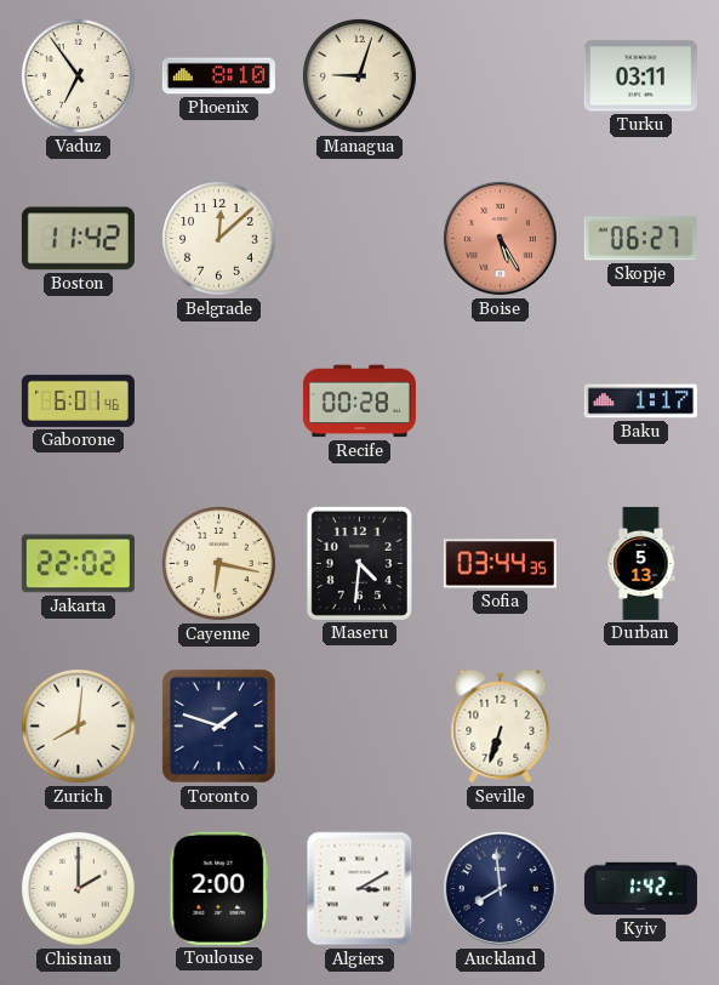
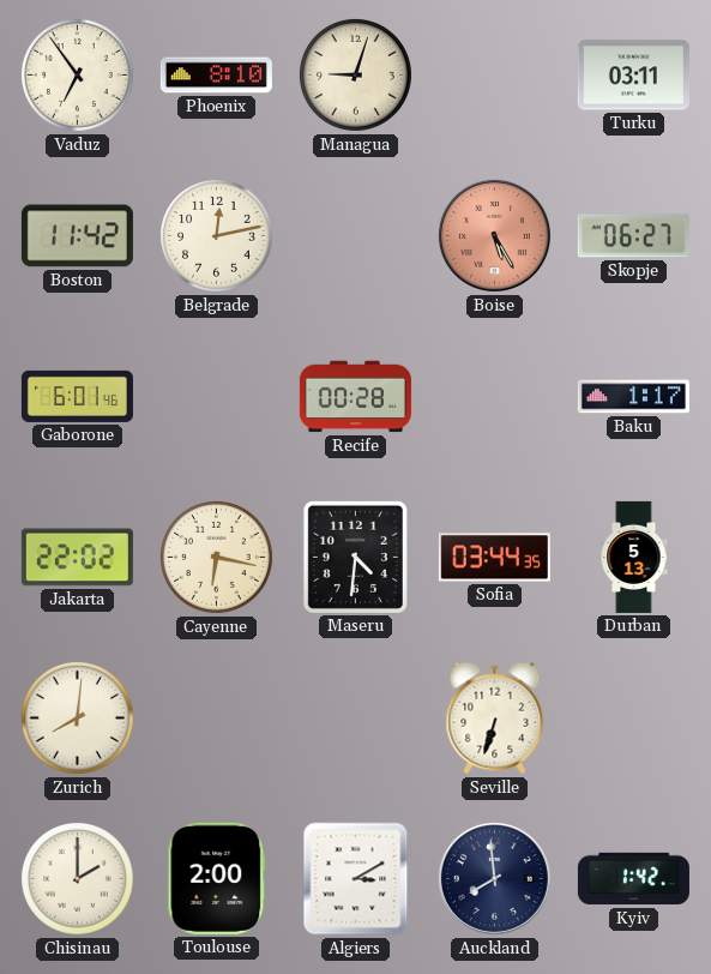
Belgrade: 12:08 -> 12:13
Toronto: 1:48 -> none
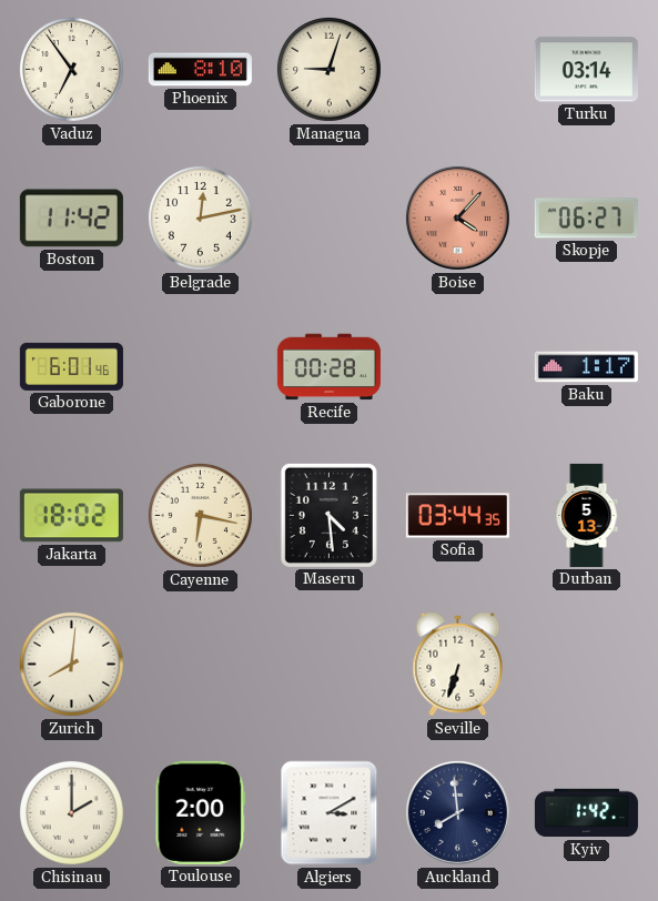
Turku: 03:11 -> 03:14
Boise: 5:25 -> 4:07
Jakarta: 22:02 -> 18:02
Maseru: 4:31 -> 4:29
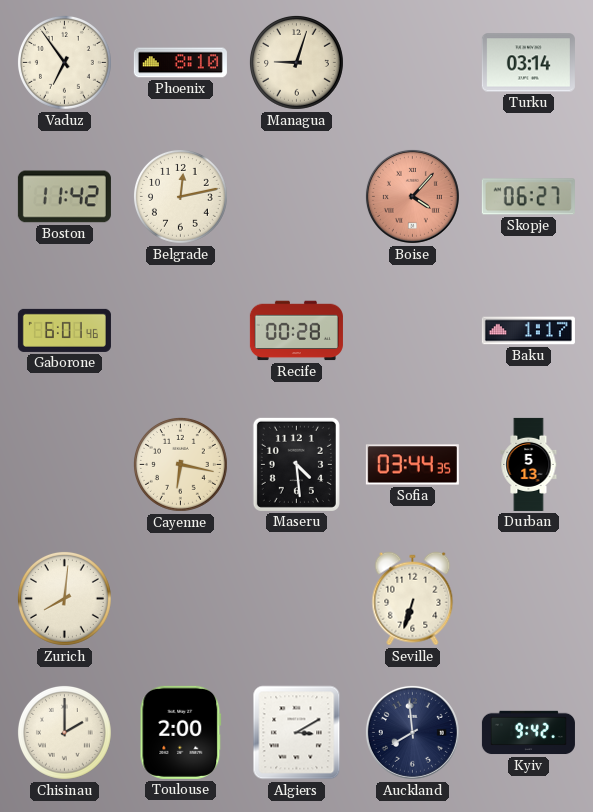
Jakarta: 18:02 -> none
Kyiv: 1:42 -> 9:42
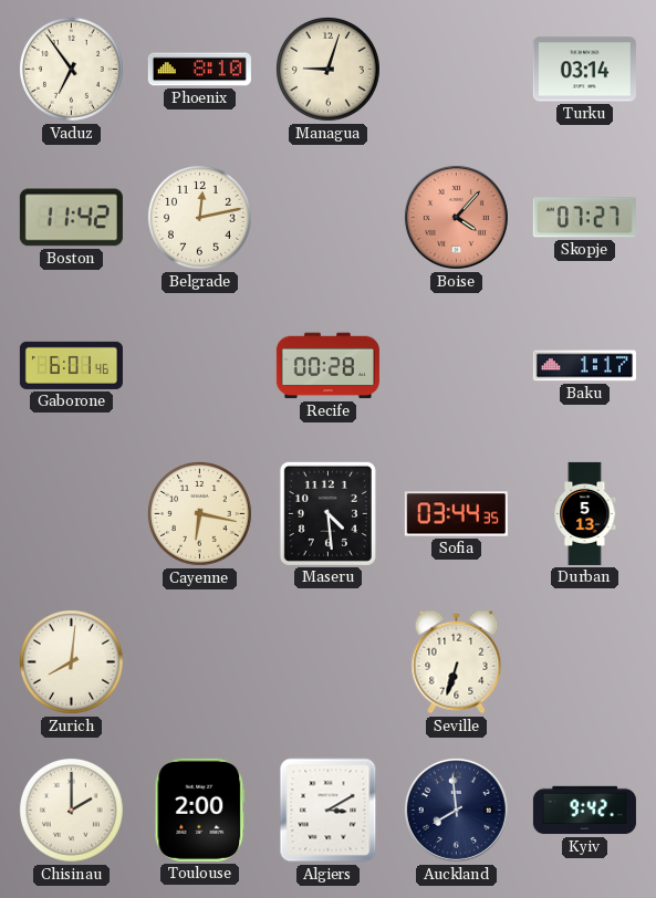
Skopje: 06:27 -> 07:27
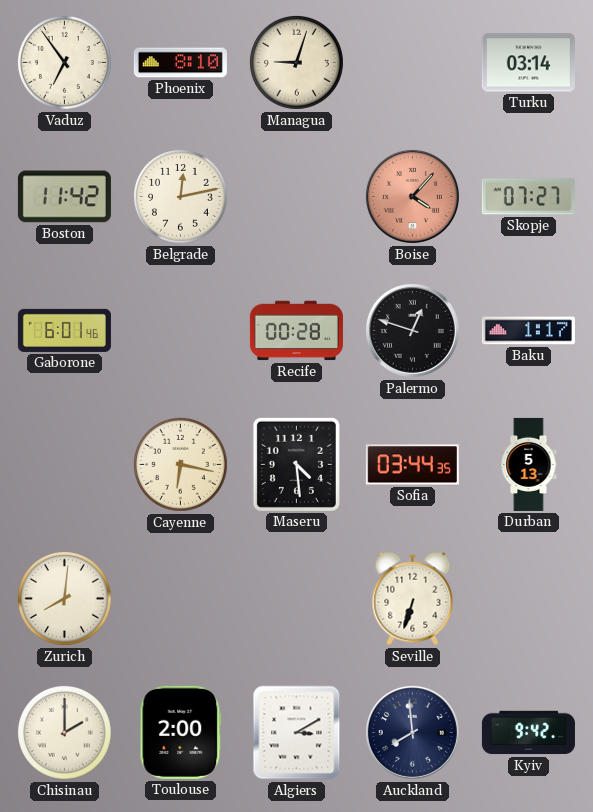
Palermo: none -> 12:48
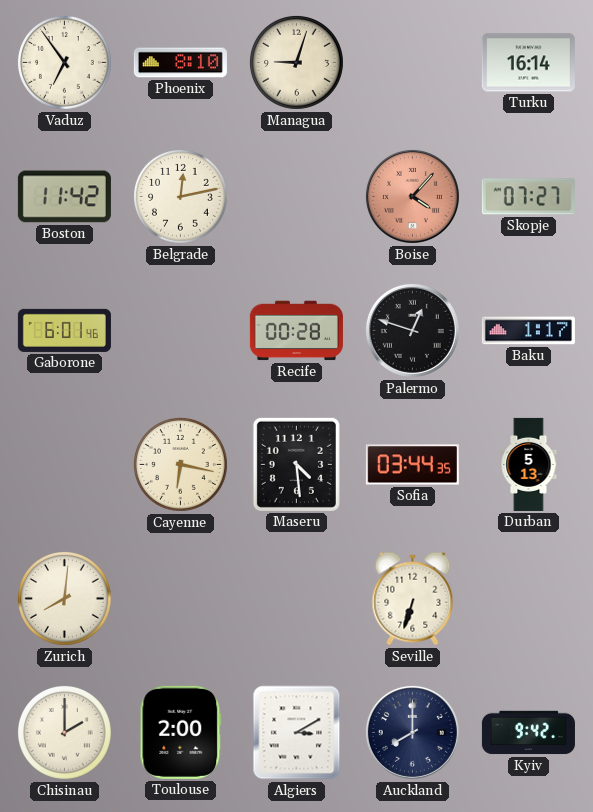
Turku: 03:14 -> 16:14
Auckland: 7:59 -> 8:00
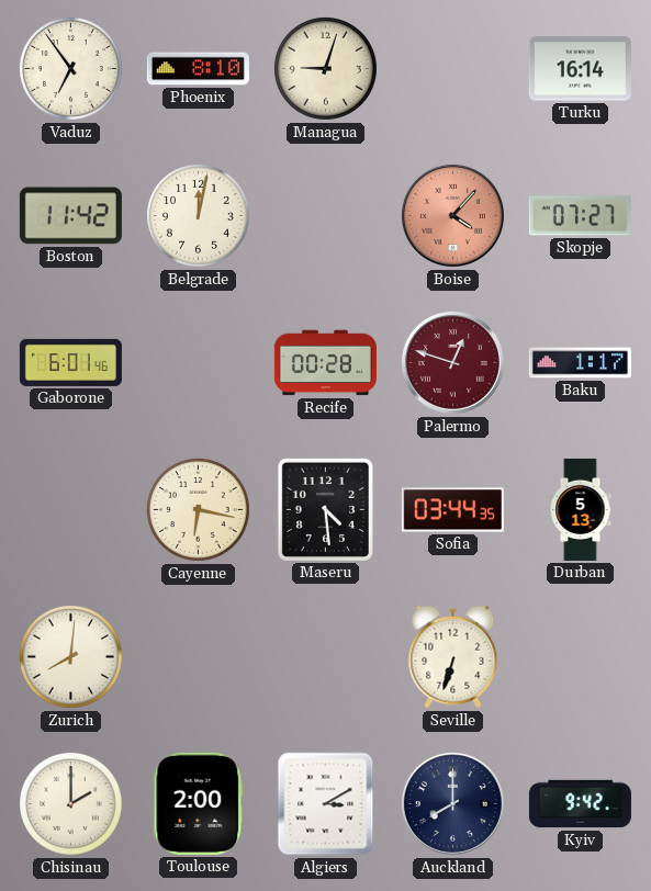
Belgrade: 12:13 -> 12:02
Palermo dial: black -> burgundy
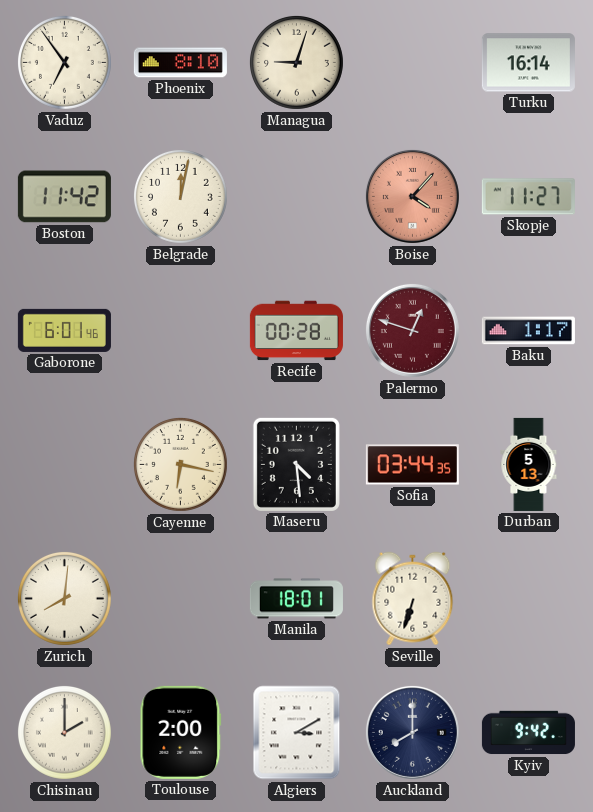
Skopje: 07:27 -> 11:27
Manila: none -> 18:01
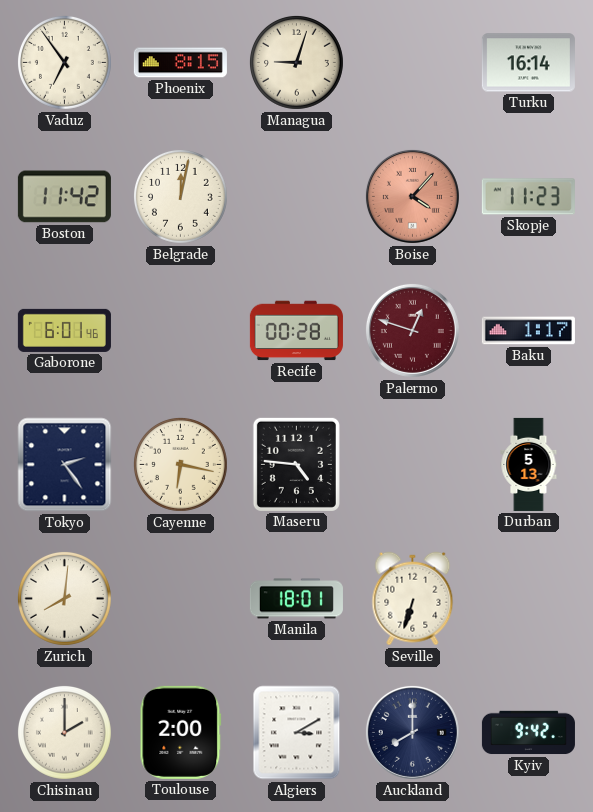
Phoenix: 8:10 -> 8:15
Skopje: 11:27 -> 11:23
Tokyo: none -> 2:24
Maseru: 4:29 -> 4:46
Sofia: 03:44 -> none
